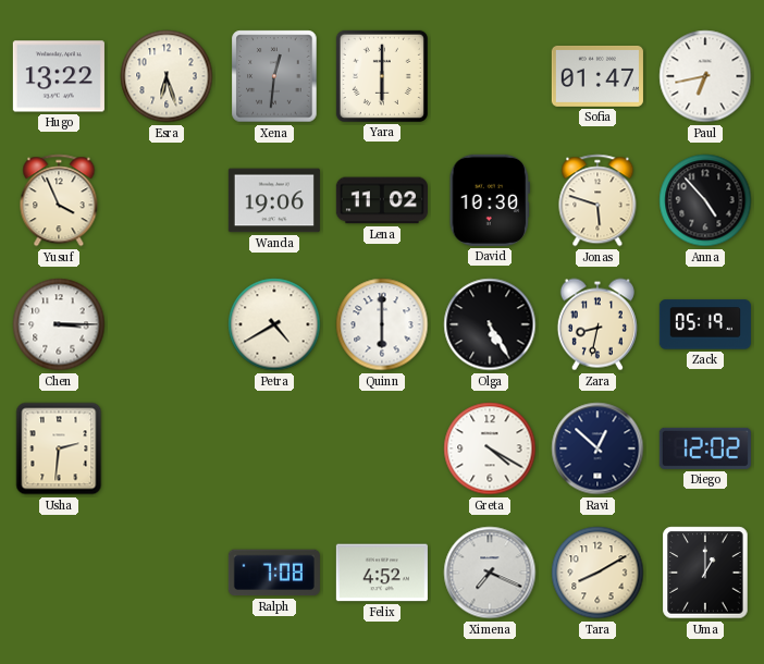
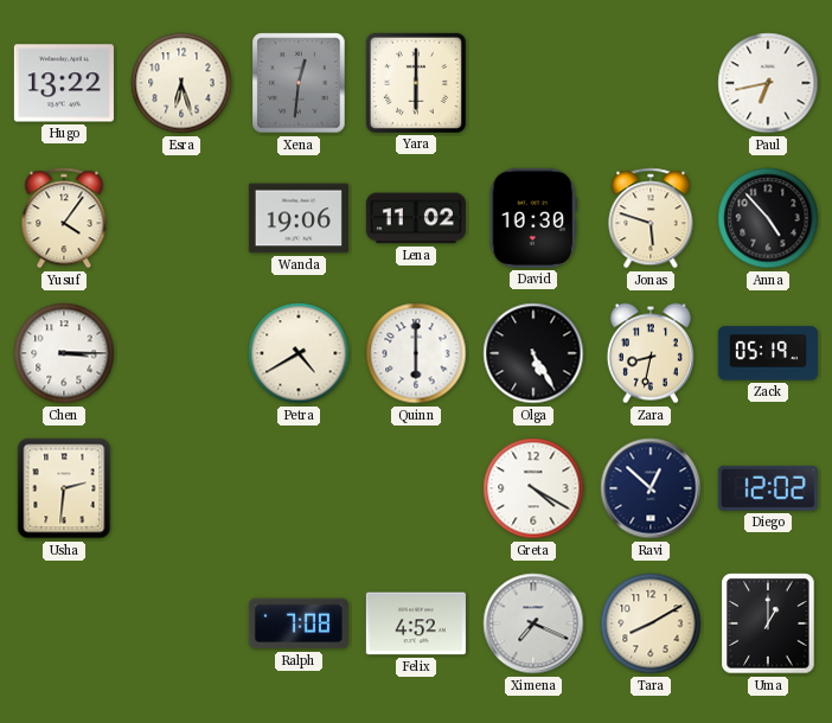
Sofia: 01:47 -> none
Yusuf: 3:56 -> 4:06
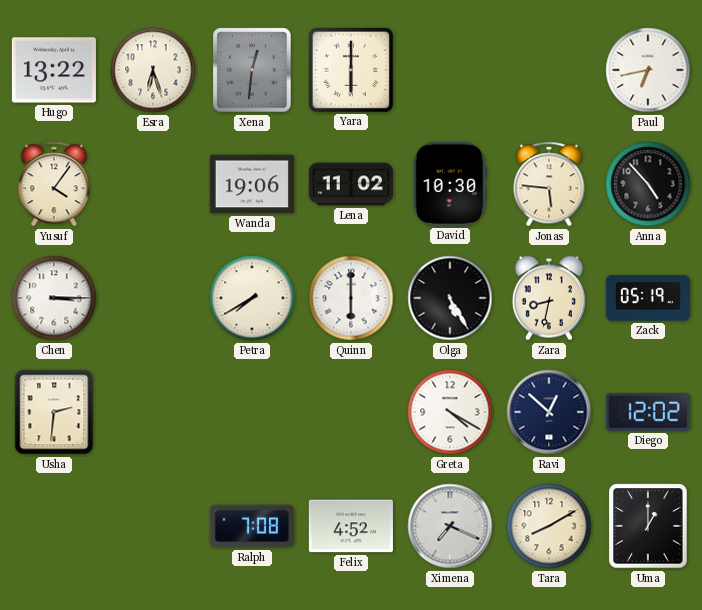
Jonas: 5:48 -> 5:46
Petra: 4:40 -> 7:40
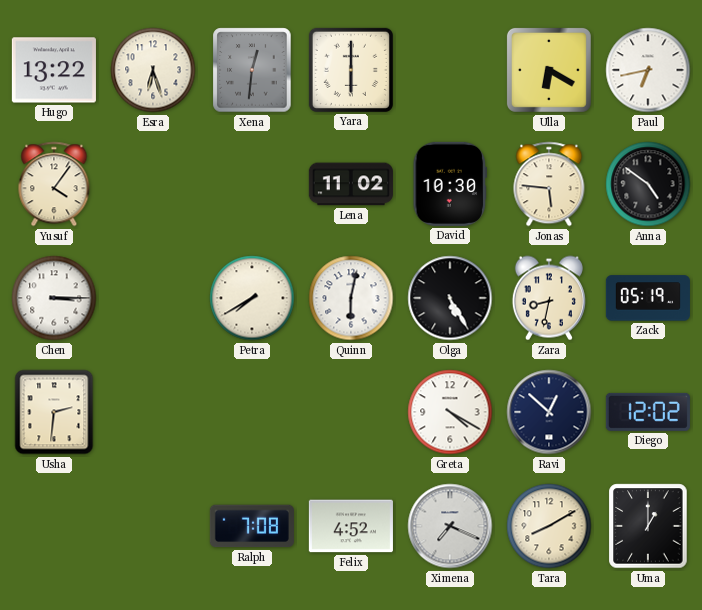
Ulla: none -> 6:20
Wanda: 19:06 -> none
Anna: 4:53 -> 4:51
Quinn: 6:00 -> 6:02
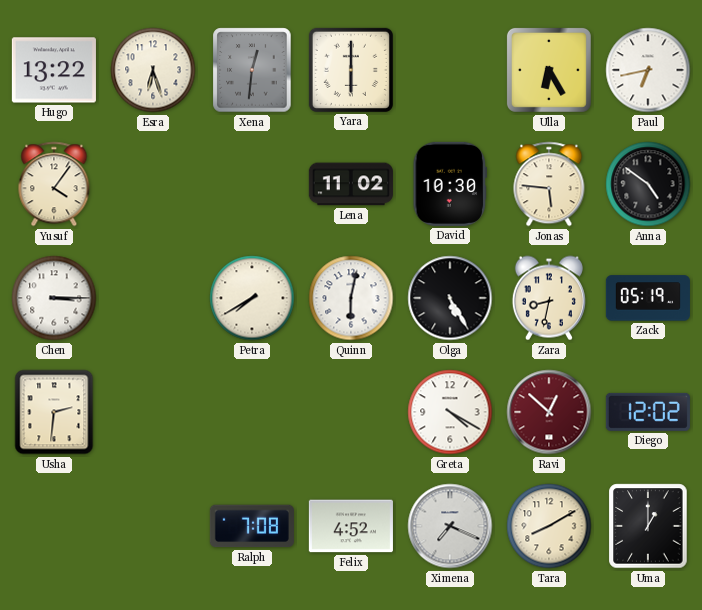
Ulla: 6:20 -> 6:25
Ravi dial: navy -> burgundy
